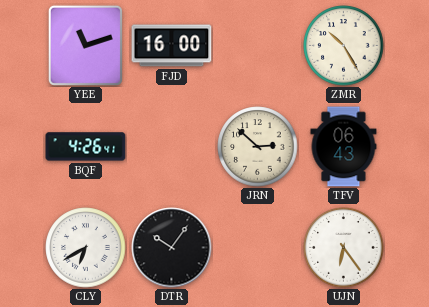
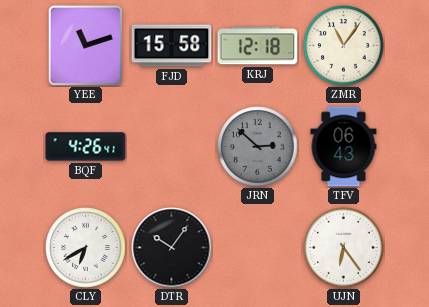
FJD: 16:00 -> 15:58
KRJ: none -> 12:18
ZMR: 10:25 -> 11:06
JRN dial: cream -> grey
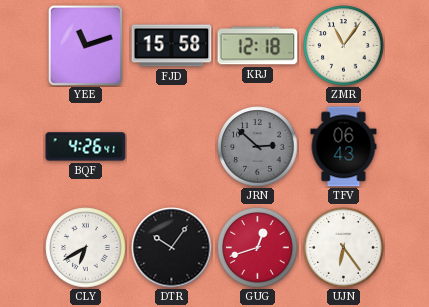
GUG: none -> 12:42
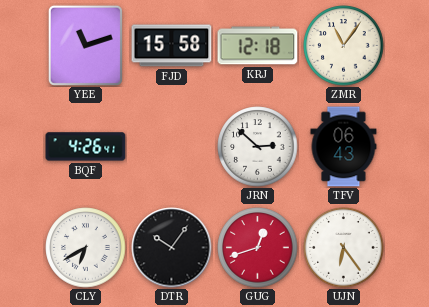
JRN dial: grey -> white
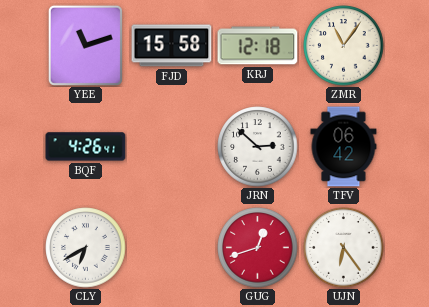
TFV: 06:43 -> 06:42
DTR: 10:06 -> none
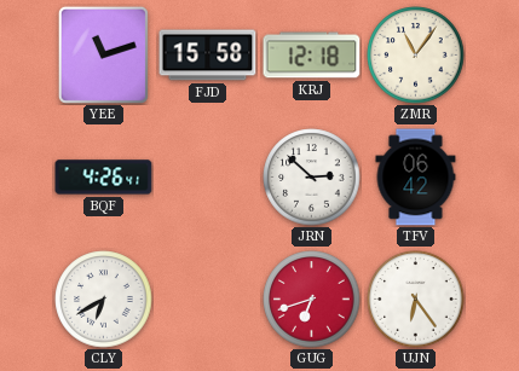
GUG: 12:42 -> 6:42
